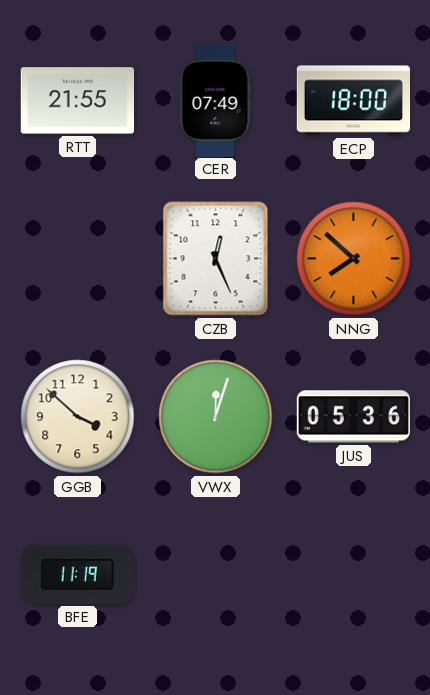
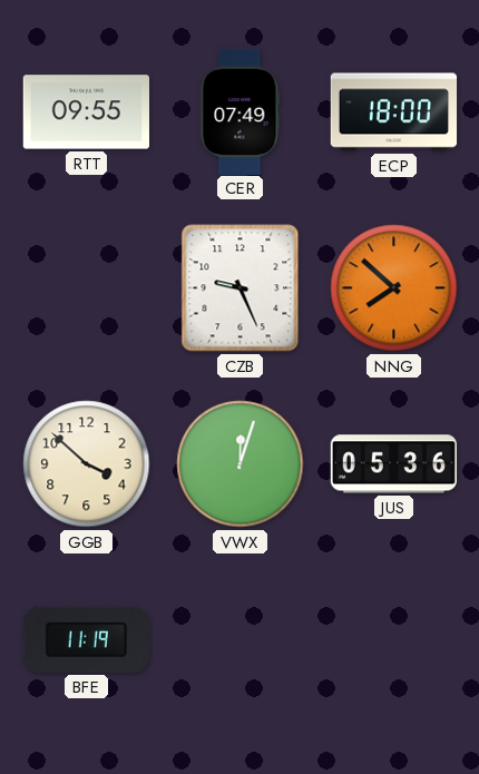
RTT: 21:55 -> 09:55
CZB: 12:26 -> 9:26
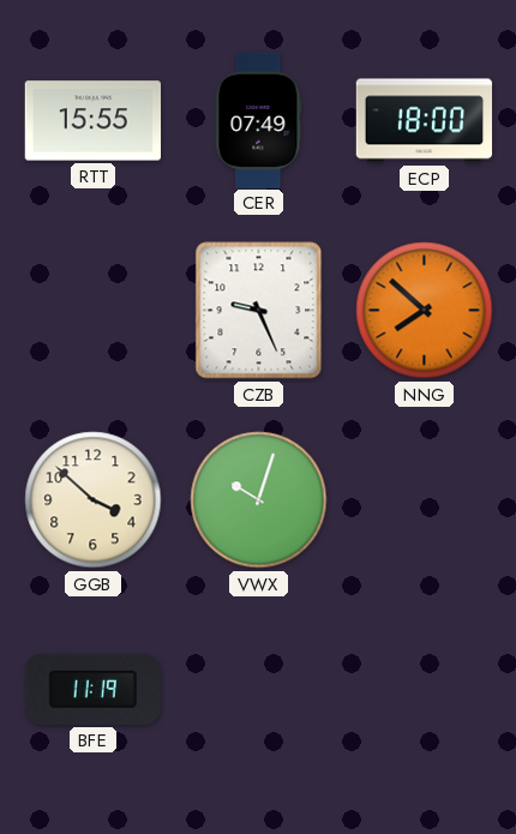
RTT: 09:55 -> 15:55
VWX: 12:03 -> 10:03
JUS: 05:36 -> none
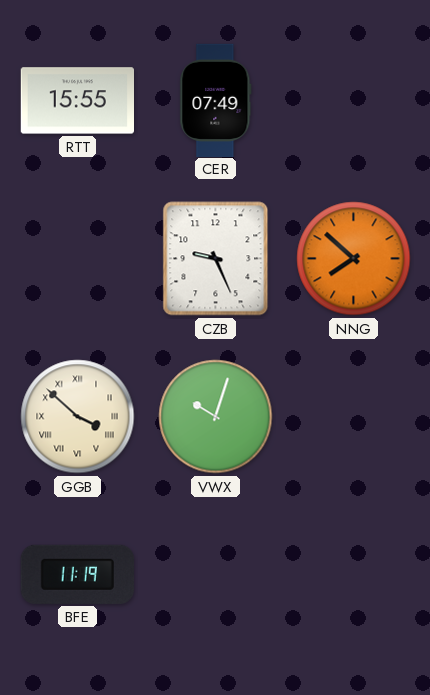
ECP: 18:00 -> none
GGB numerals: Arabic -> Roman
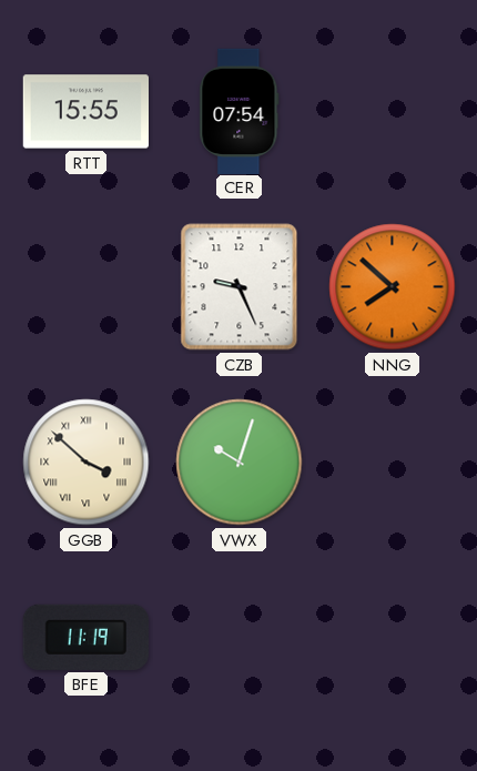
CER: 07:49 -> 07:54
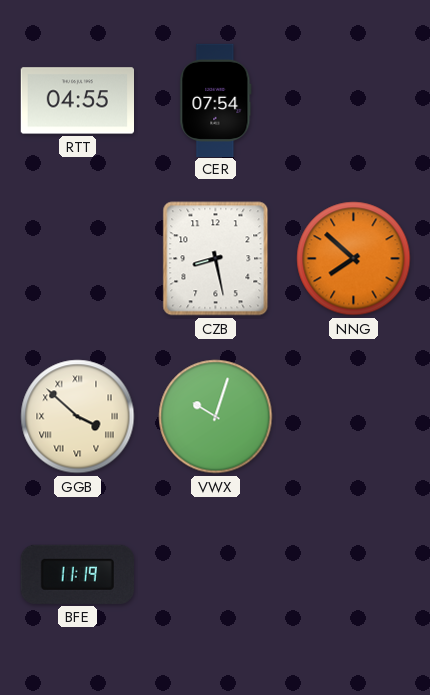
RTT: 15:55 -> 04:55
CZB: 9:26 -> 8:28
